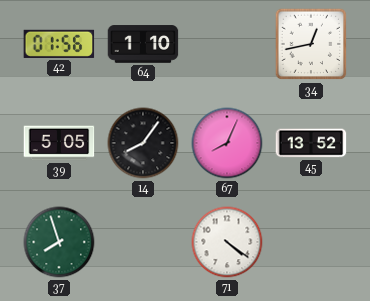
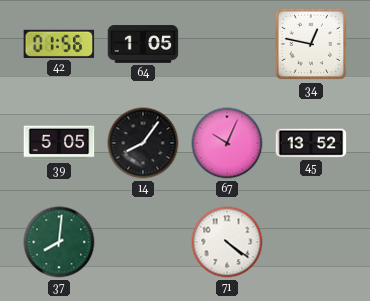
64: 1:10 -> 1:05
34: 12:43 -> 12:47
67: 8:04 -> 10:04
37: 7:57 -> 8:01
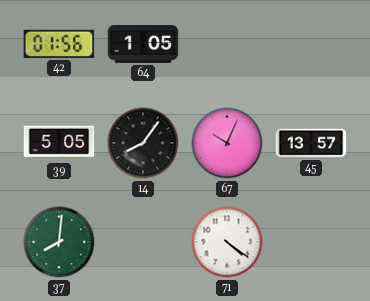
34: 12:47 -> none
45: 13:52 -> 13:57
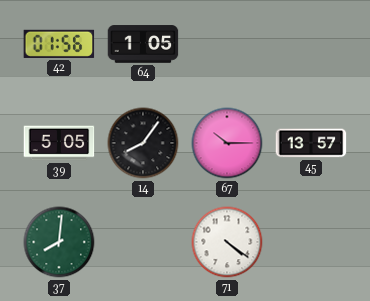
67: 10:04 -> 10:15
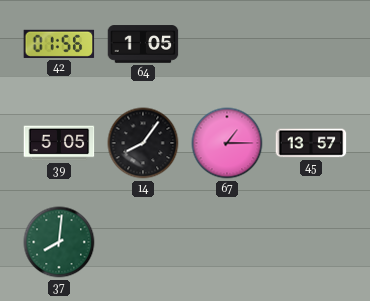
67: 10:15 -> 1:15
71: 4:21 -> none
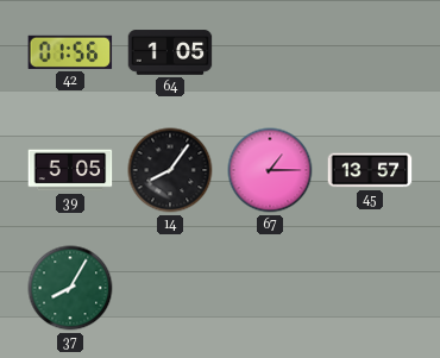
37: 8:01 -> 8:05
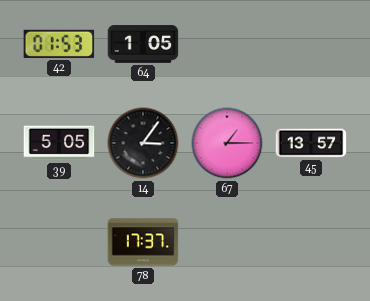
42: 01:56 -> 01:53
14: 8:06 -> 3:06
37: 8:05 -> none
78: none -> 17:37
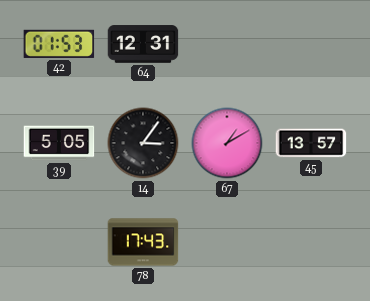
64: 1:05 -> 12:31
67: 1:15 -> 1:10
78: 17:37 -> 17:43
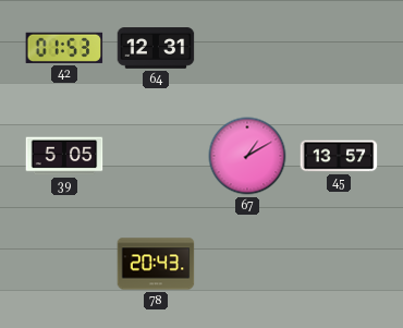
14: 3:06 -> none
78: 17:43 -> 20:43
